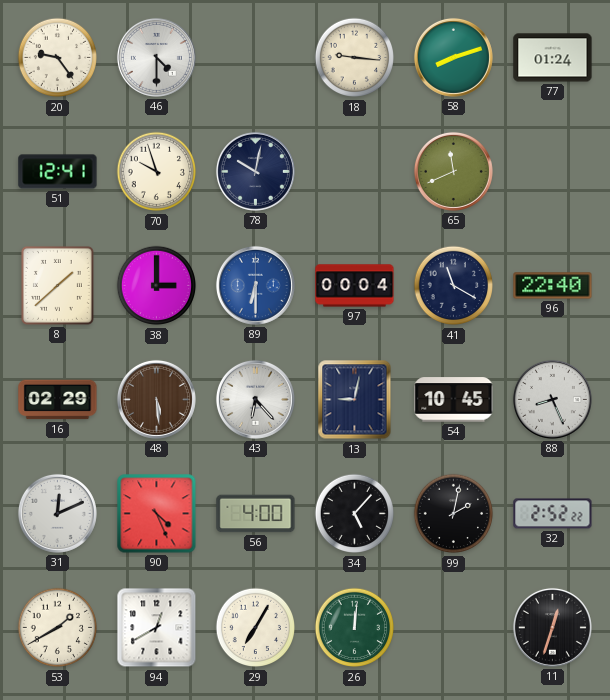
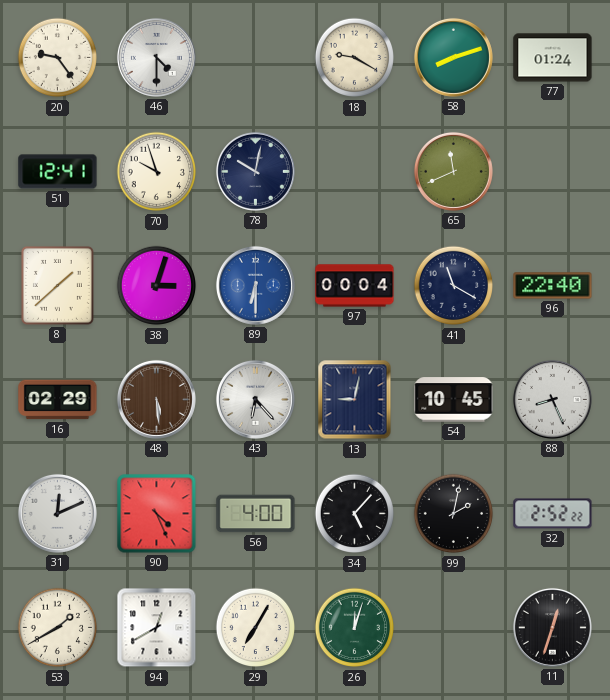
18: 9:16 -> 9:20
38: 3:00 -> 3:03
26: 12:01 -> 12:03
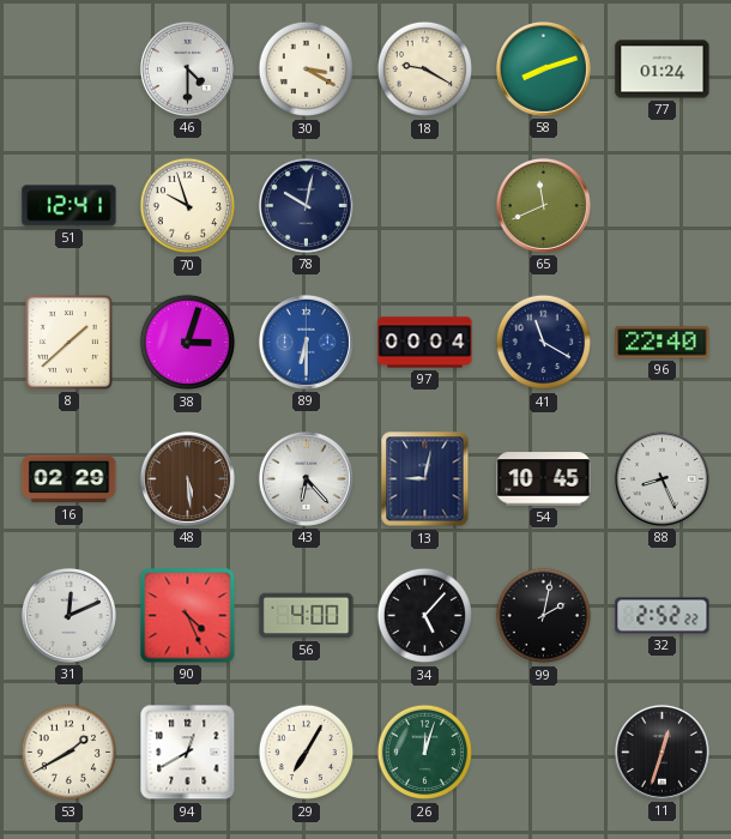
20: 9:24 -> none
30: none -> 3:20
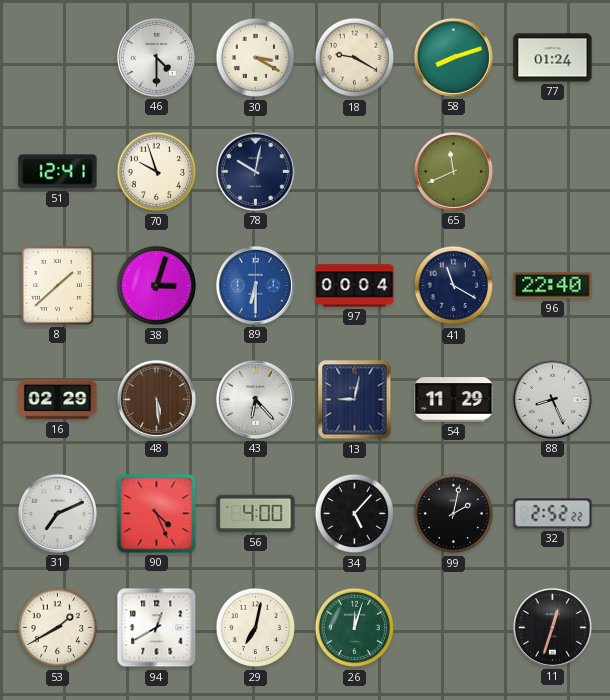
54: 10:45 -> 11:29
31: 12:11 -> 7:11
29: 7:05 -> 7:02
